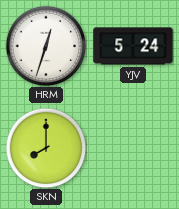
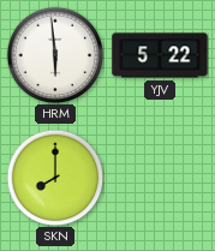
HRM: 12:33 -> 5:59
YJV: 5:24 -> 5:22
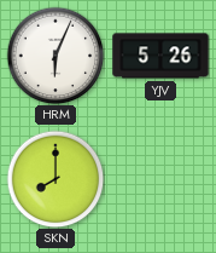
HRM: 5:59 -> 6:04
YJV: 5:22 -> 5:26
